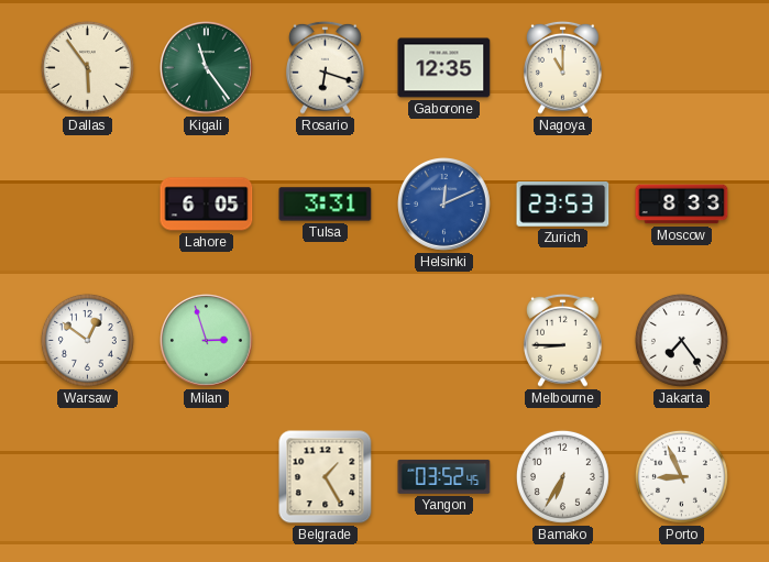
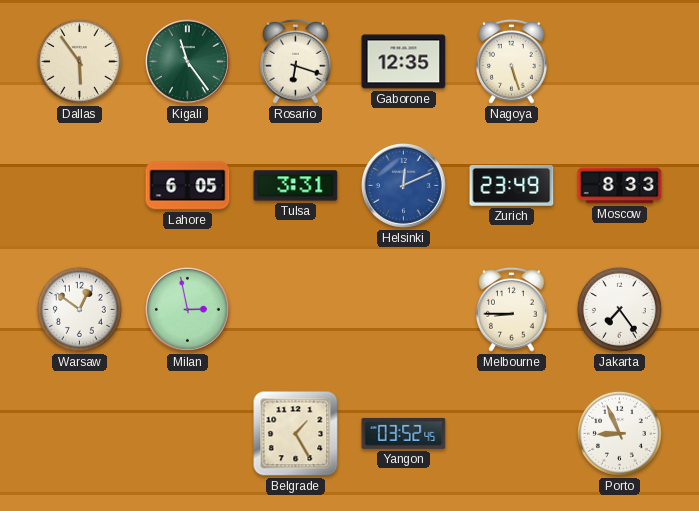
Nagoya: 11:00 -> 5:27
Zurich: 23:53 -> 23:49
Milan: 2:57 -> 2:58
Bamako: 6:35 -> none
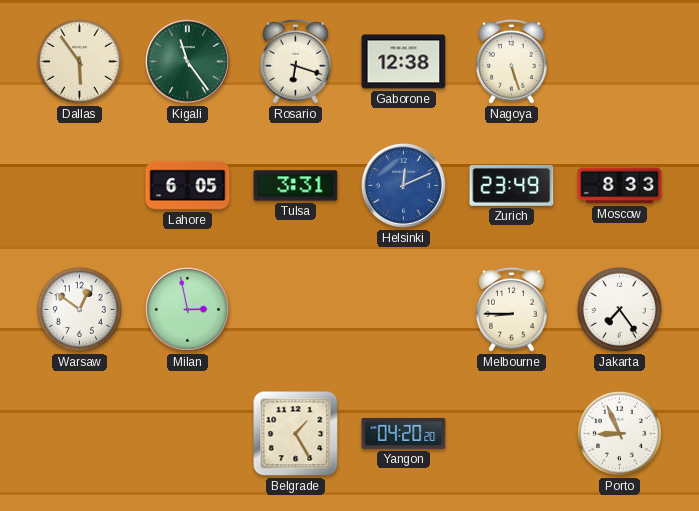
Gaborone: 12:35 -> 12:38
Yangon: 03:52 -> 04:20
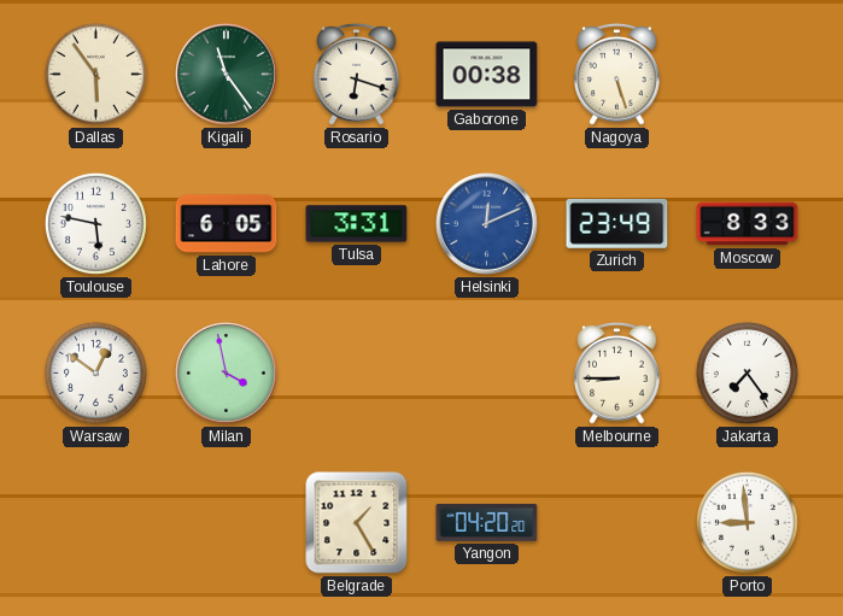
Gaborone: 12:38 -> 00:38
Toulouse: none -> 5:47
Milan: 2:58 -> 3:58
Porto: 8:56 -> 8:59
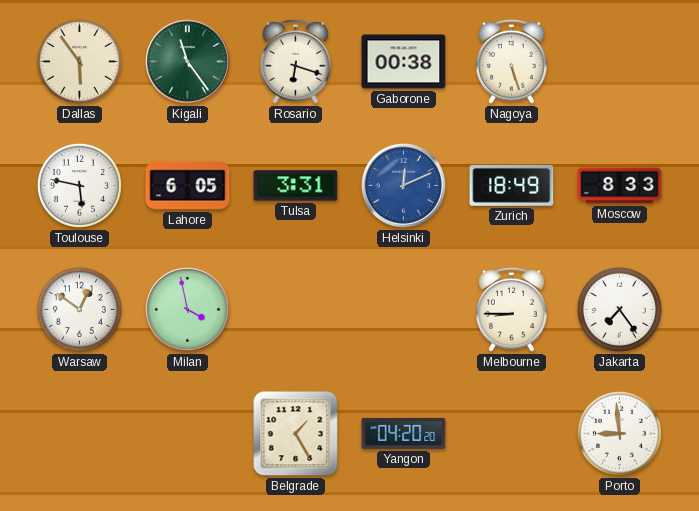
Zurich: 23:49 -> 18:49
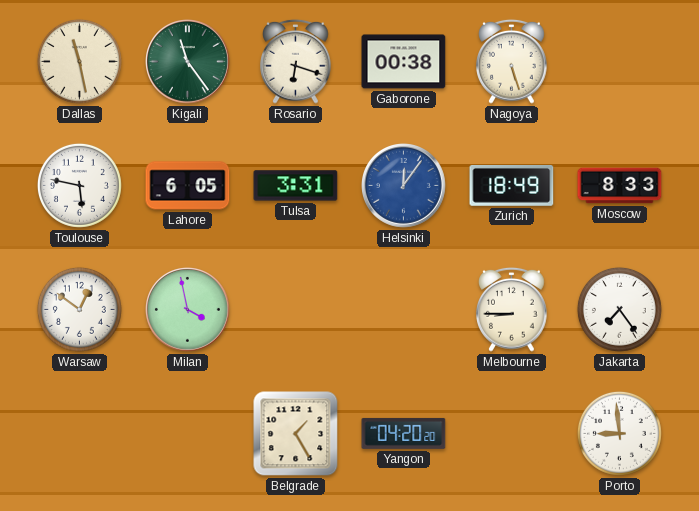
Dallas: 5:54 -> 11:28
Helsinki: 12:11 -> 12:06
